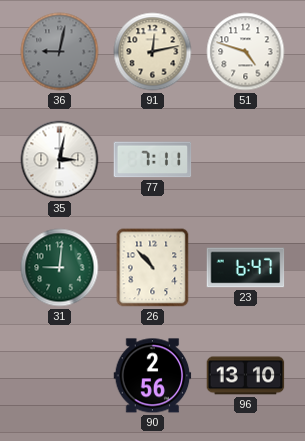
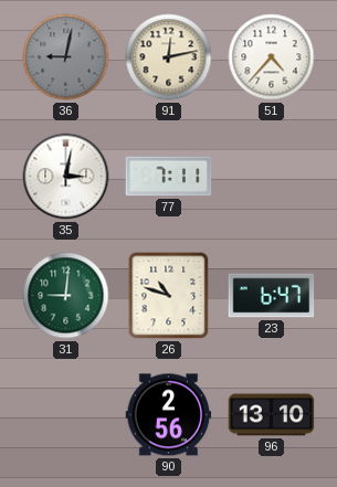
51: 4:48 -> 4:37
26: 10:53 -> 10:48
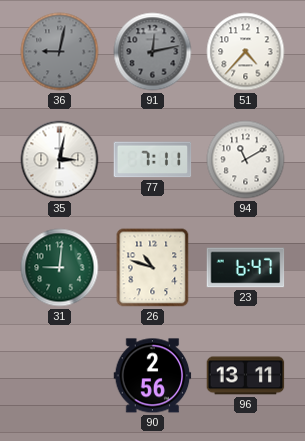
91 dial: cream -> grey
94: none -> 11:10
96: 13:10 -> 13:11
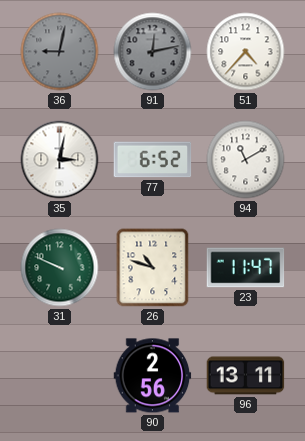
77: 7:11 -> 6:52
31: 9:01 -> 9:49
23: 6:47 -> 11:47
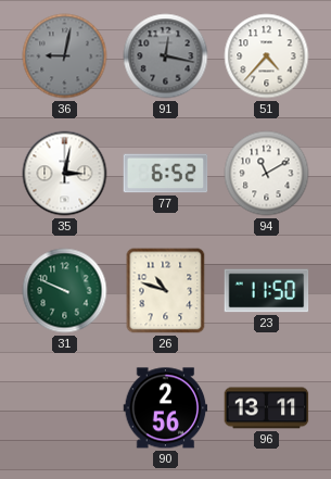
91: 12:13 -> 12:17
23: 11:47 -> 11:50
